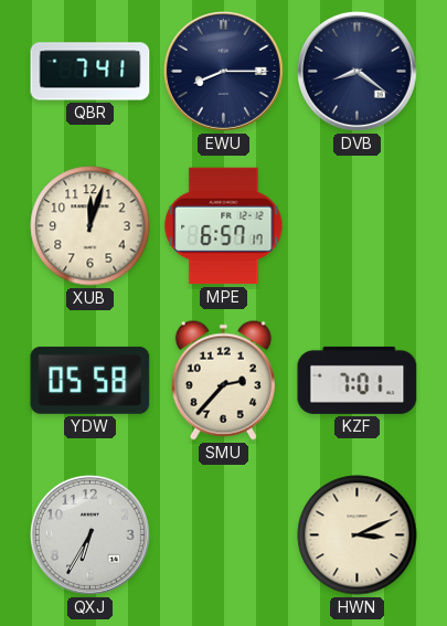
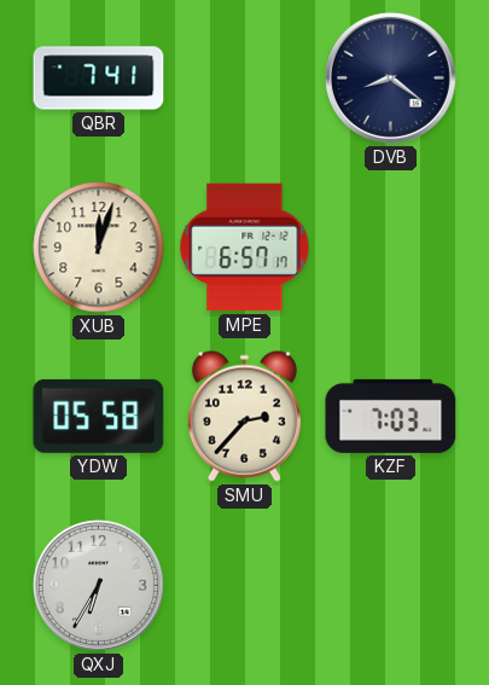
EWU: 8:15 -> none
KZF: 7:01 -> 7:03
HWN: 3:11 -> none
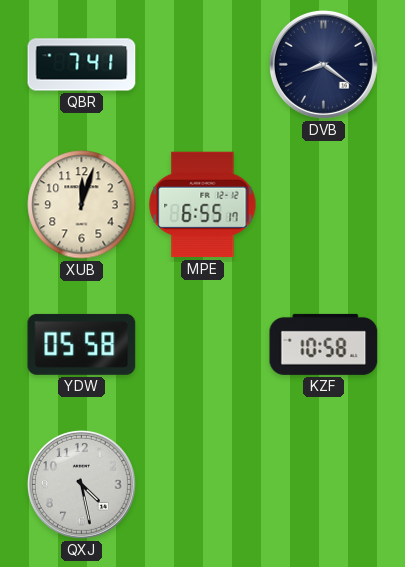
MPE: 6:57 -> 6:55
SMU: 2:37 -> none
KZF: 7:03 -> 10:58
QXJ: 6:35 -> 4:28
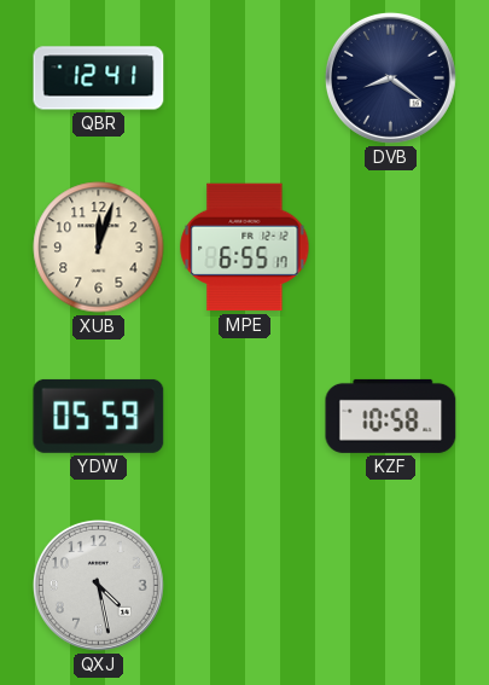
QBR: 7:41 -> 12:41
YDW: 05:58 -> 05:59
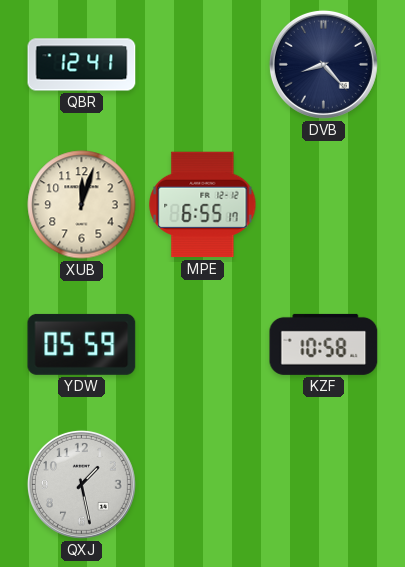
DVB: 8:21 -> 8:23
QXJ: 4:28 -> 1:28
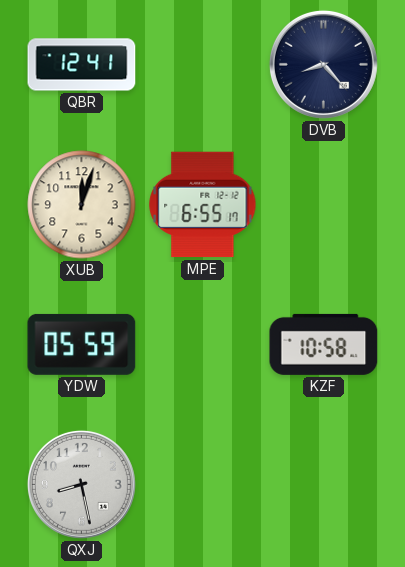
QXJ: 1:28 -> 8:28
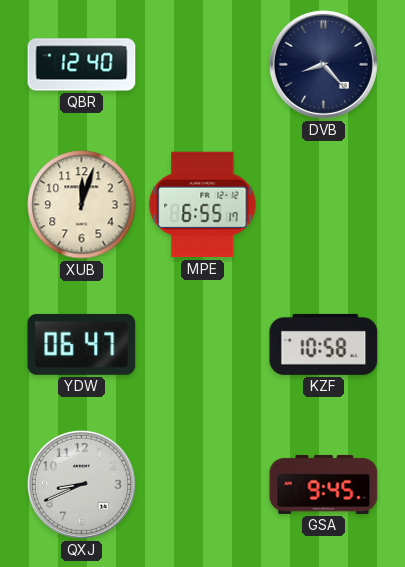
QBR: 12:41 -> 12:40
YDW: 05:59 -> 06:47
QXJ: 8:28 -> 8:41
GSA: none -> 9:45
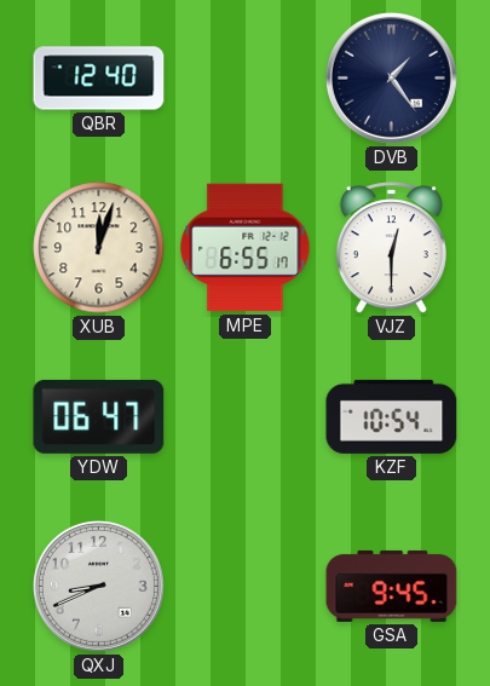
DVB: 8:23 -> 1:24
VJZ: none -> 12:30
KZF: 10:58 -> 10:54
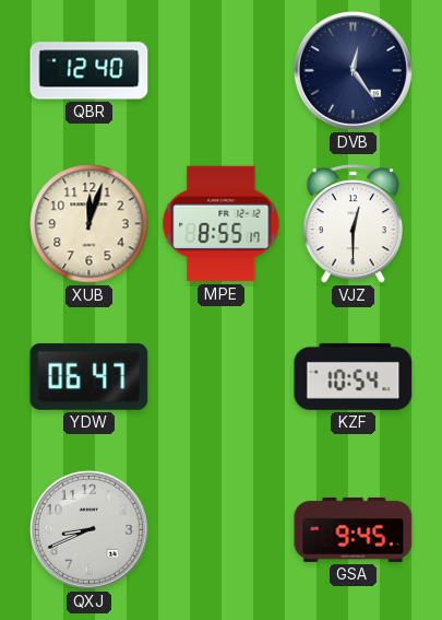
DVB: 1:24 -> 12:24
MPE: 6:55 -> 8:55
